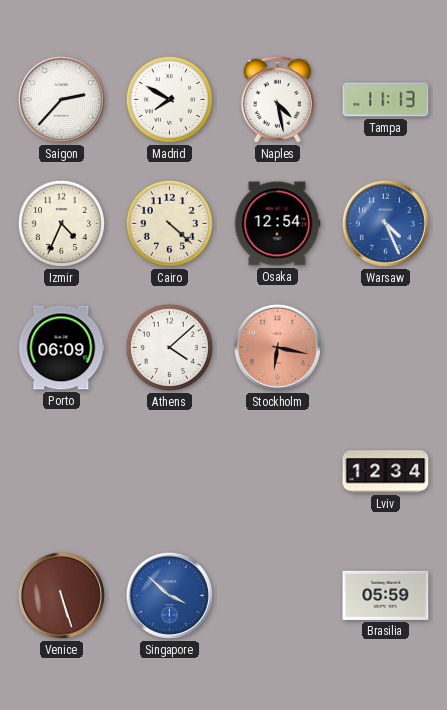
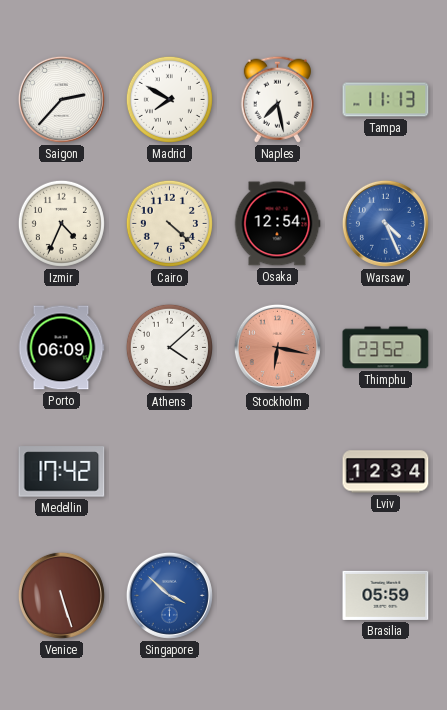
Naples: 4:28 -> 7:28
Thimphu: none -> 23:52
Medellin: none -> 17:42
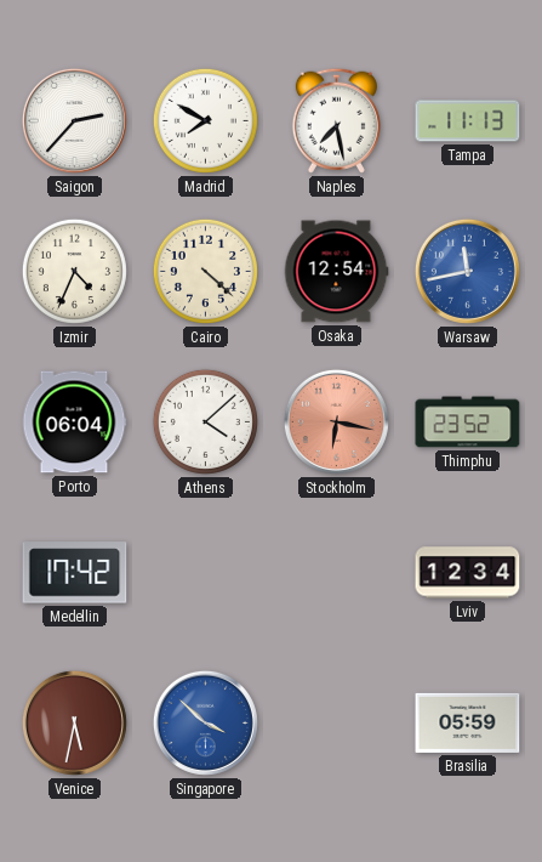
Warsaw: 4:26 -> 11:43
Porto: 06:09 -> 06:04
Venice: 5:27 -> 5:32
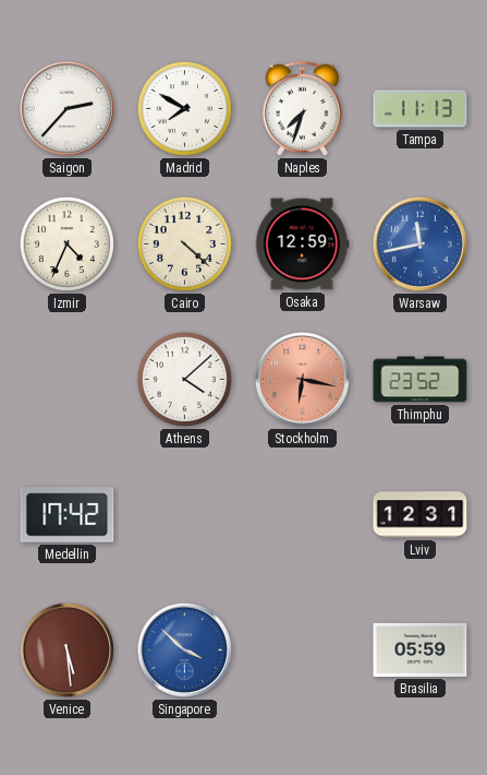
Naples: 7:28 -> 7:33
Osaka: 12:54 -> 12:59
Porto: 06:04 -> none
Lviv: 12:34 -> 12:31
Venice: 5:32 -> 5:29
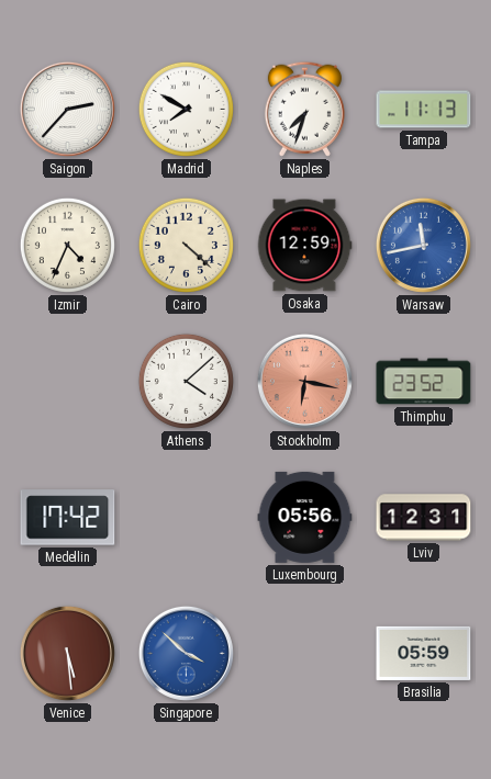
Luxembourg: none -> 05:56
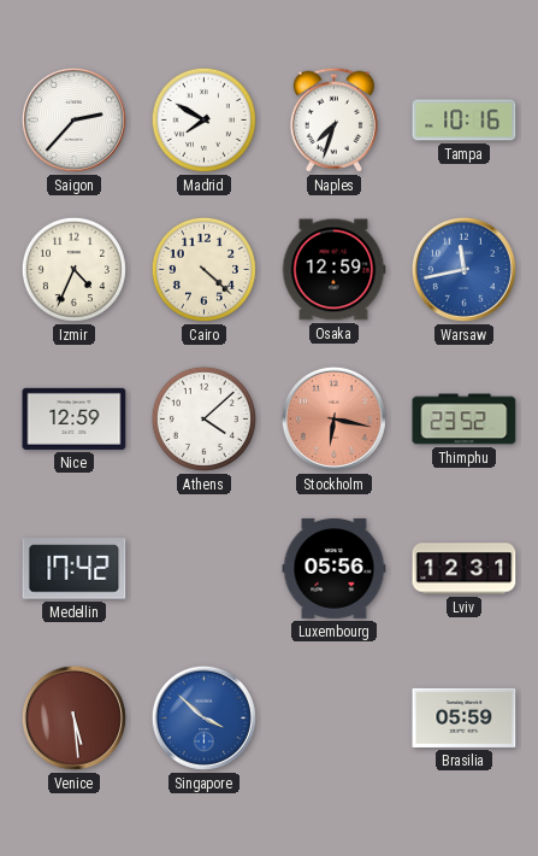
Tampa: 11:13 -> 10:16
Nice: none -> 12:59
